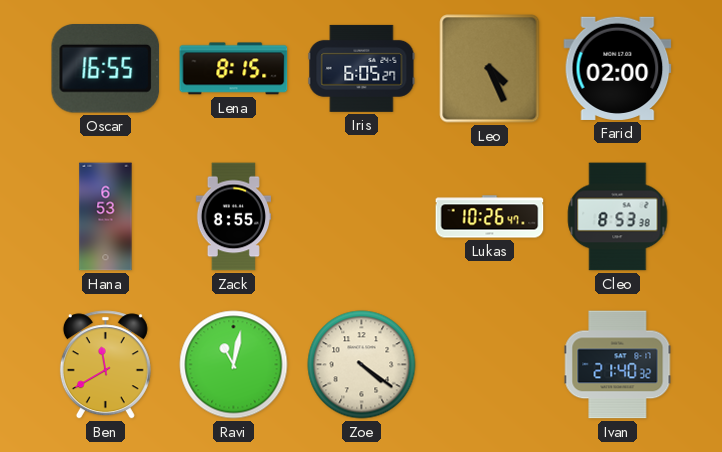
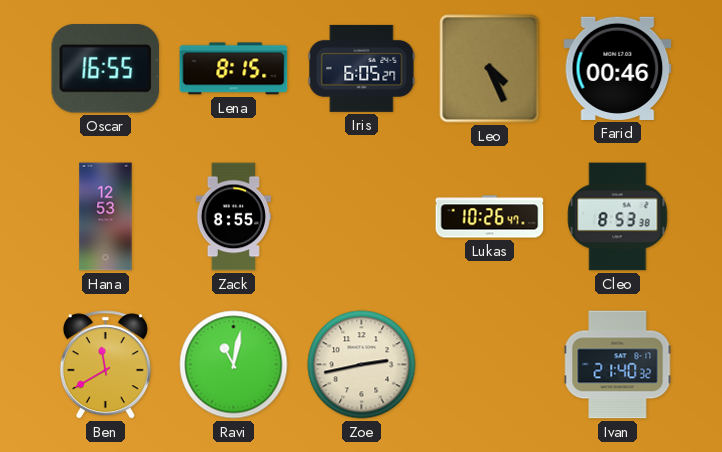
Farid: 02:00 -> 00:46
Hana: 6:53 -> 12:53
Zoe: 4:21 -> 2:43
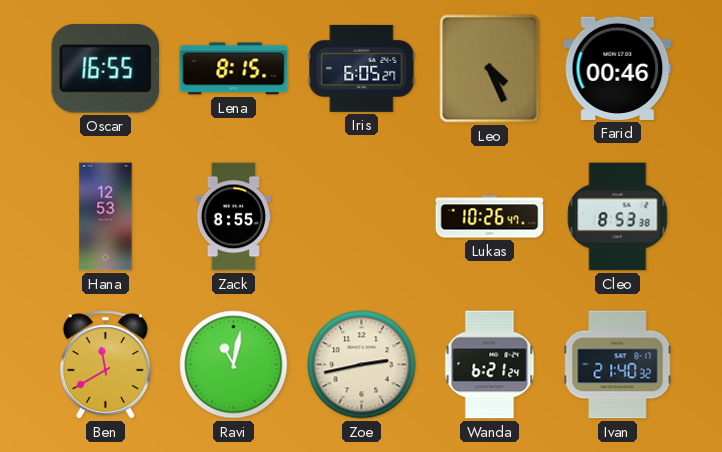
Wanda: none -> 6:21
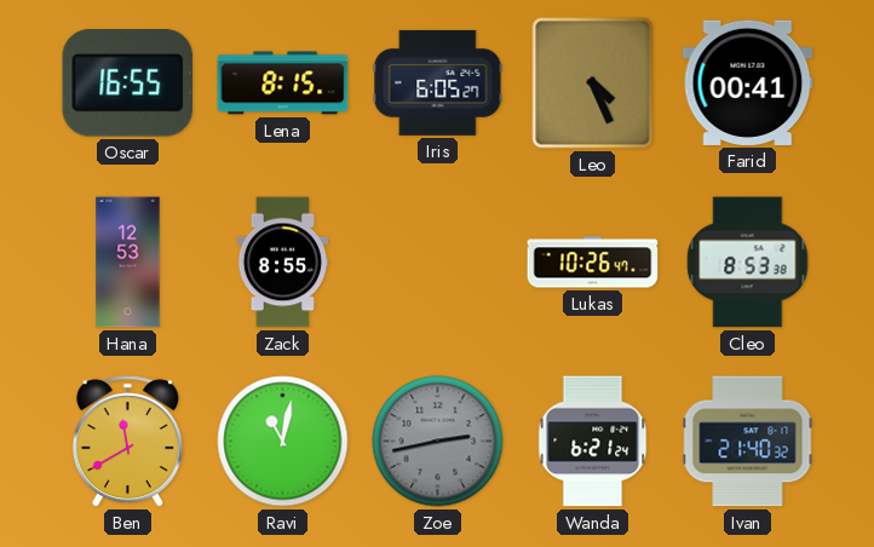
Farid: 00:46 -> 00:41
Zoe dial: cream -> grey
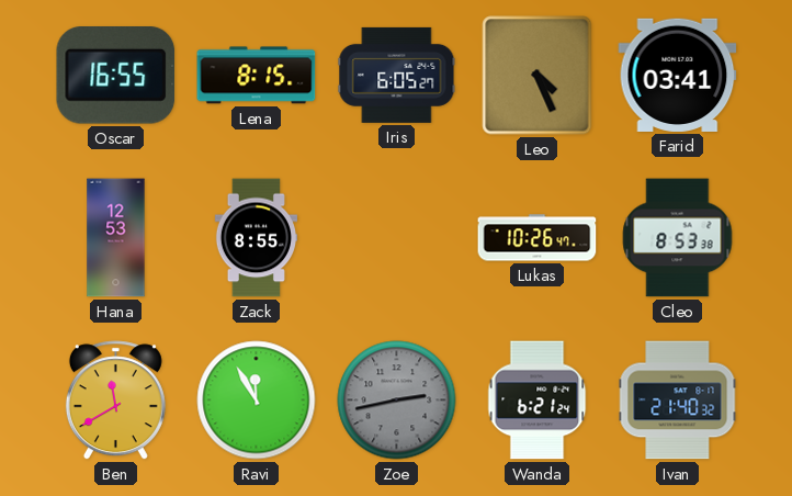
Farid: 00:41 -> 03:41
Ravi: 11:02 -> 11:55
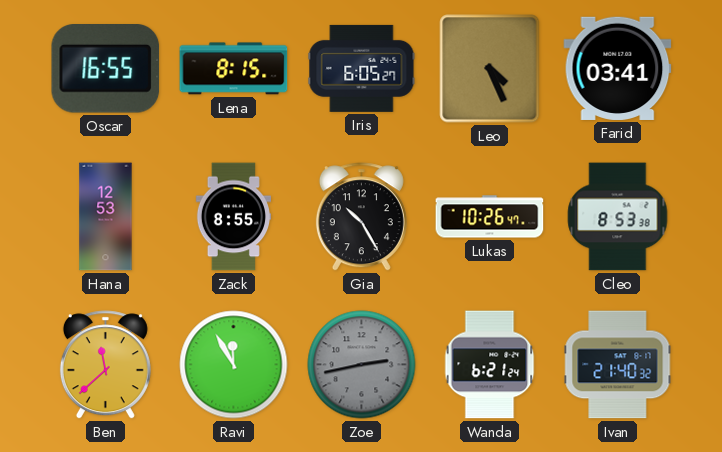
Gia: none -> 10:25
Ben: 11:40 -> 11:38
